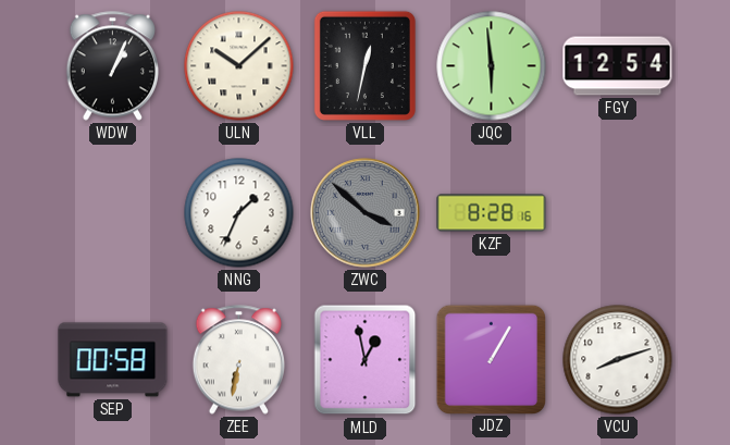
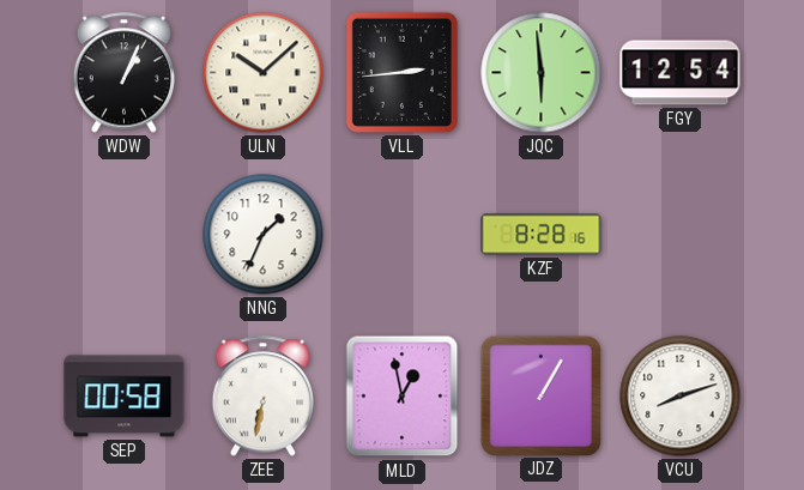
VLL: 12:32 -> 2:44
ZWC: 3:52 -> none
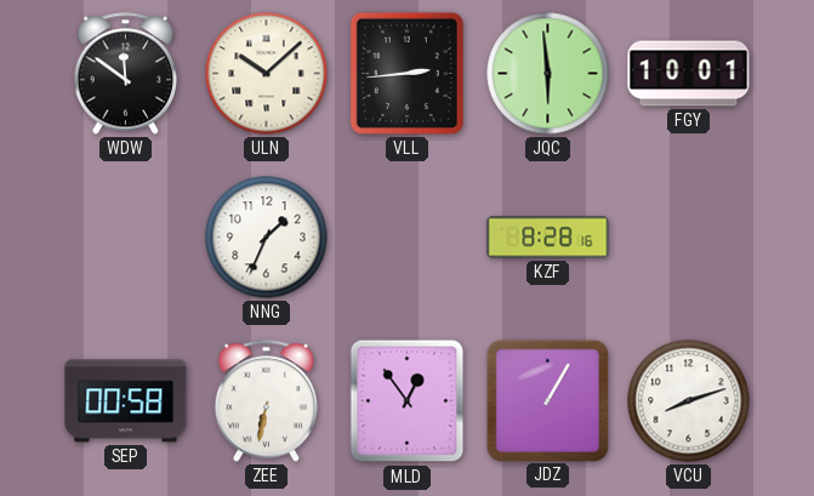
WDW: 1:04 -> 11:51
FGY: 12:54 -> 10:01
MLD: 12:58 -> 12:54
